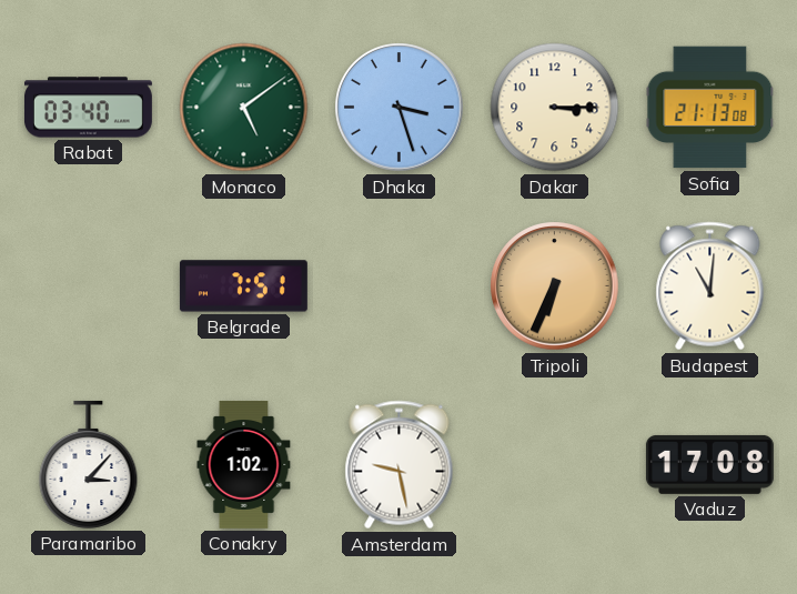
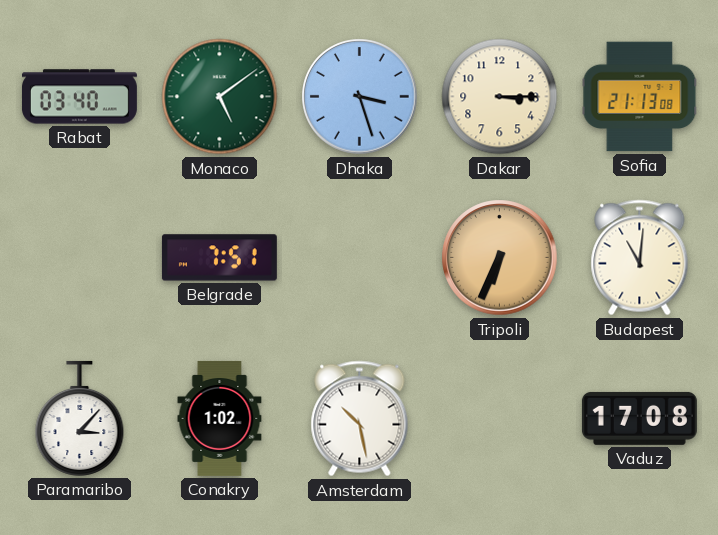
Amsterdam: 9:28 -> 10:28
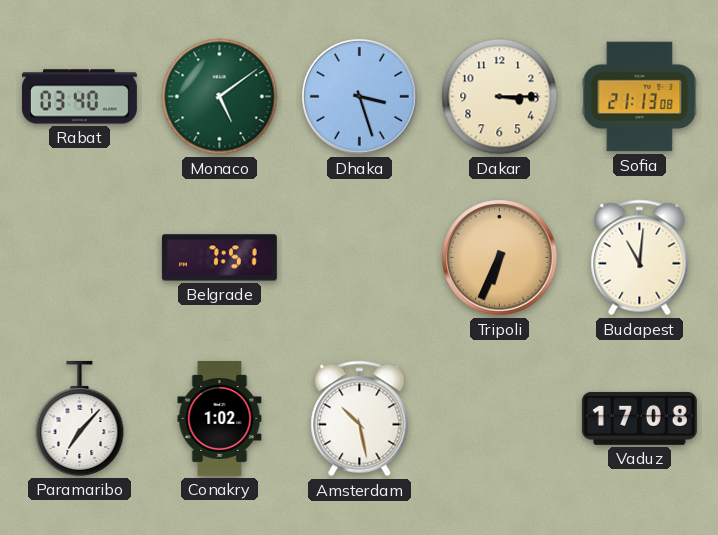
Paramaribo: 3:07 -> 7:07
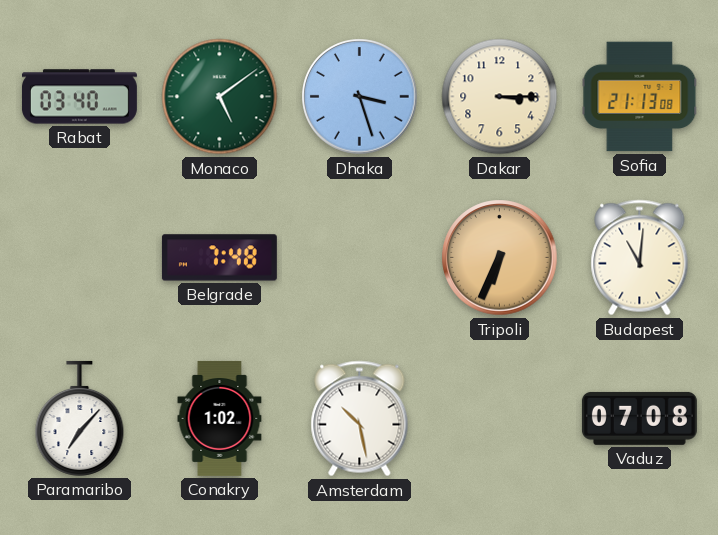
Belgrade: 7:51 -> 7:48
Vaduz: 17:08 -> 07:08
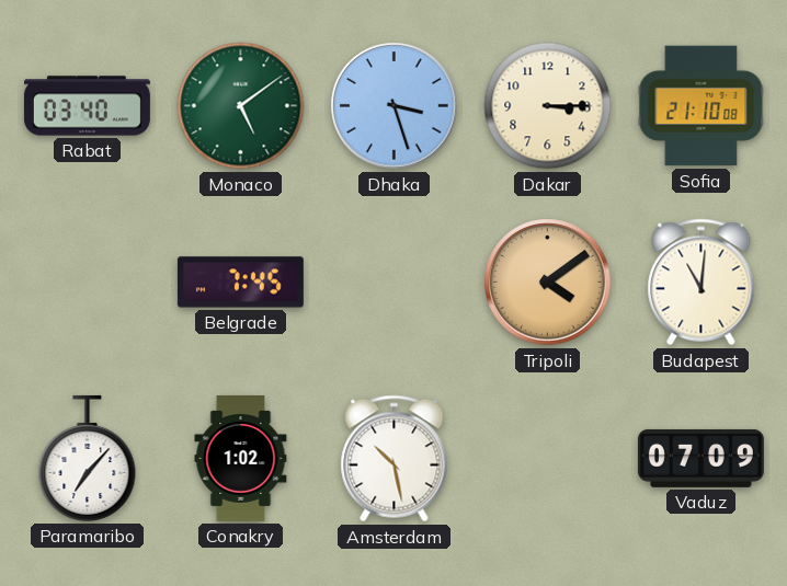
Sofia: 21:13 -> 21:10
Belgrade: 7:48 -> 7:45
Tripoli: 6:34 -> 4:09
Vaduz: 07:08 -> 07:09
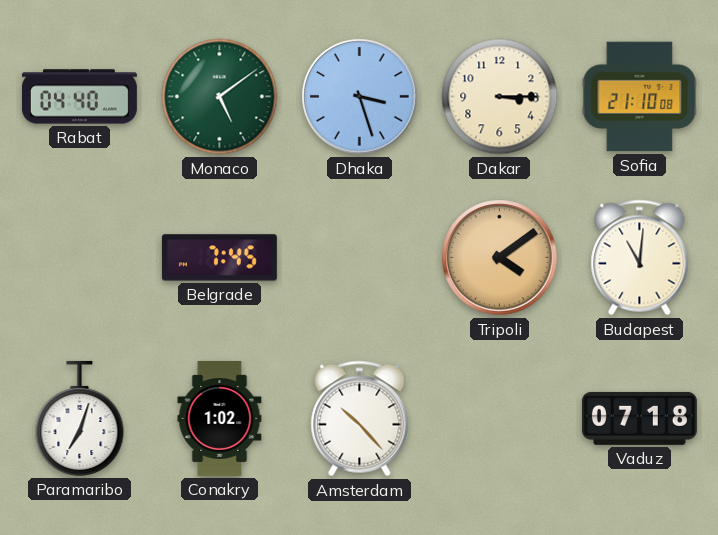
Rabat: 03:40 -> 04:40
Paramaribo: 7:07 -> 7:03
Amsterdam: 10:28 -> 10:23
Vaduz: 07:09 -> 07:18
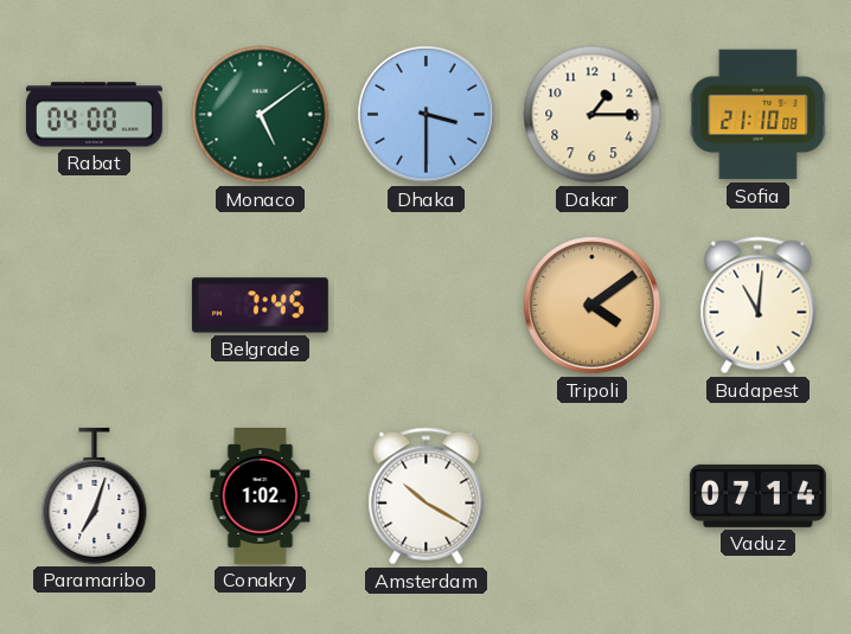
Rabat: 04:40 -> 04:00
Dhaka: 3:27 -> 3:30
Dakar: 3:15 -> 1:15
Amsterdam: 10:23 -> 10:20
Vaduz: 07:18 -> 07:14
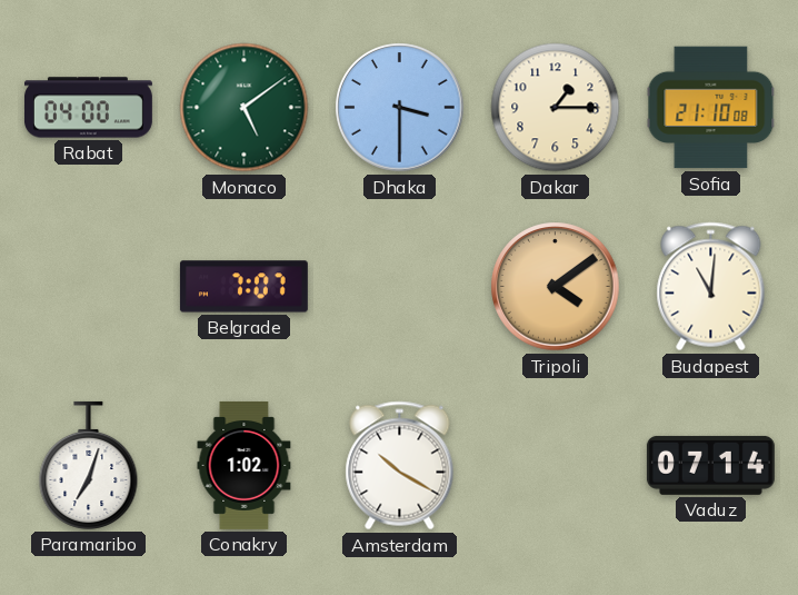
Belgrade: 7:45 -> 7:07
